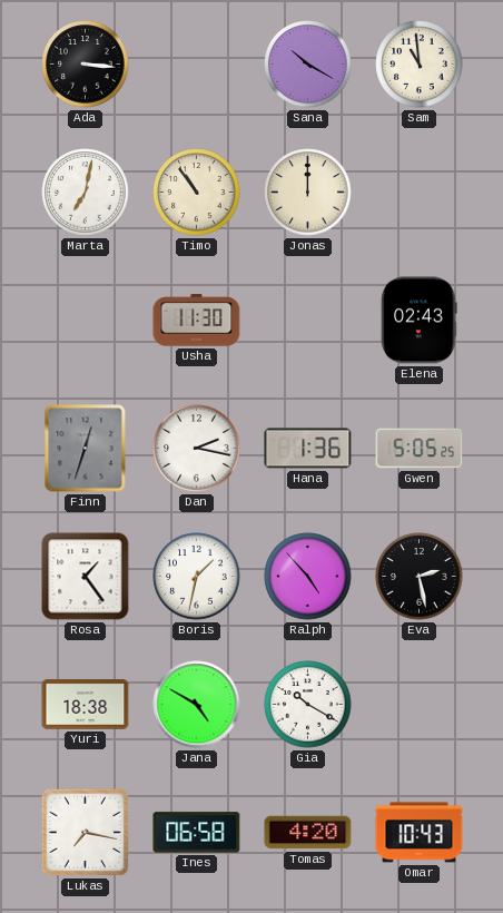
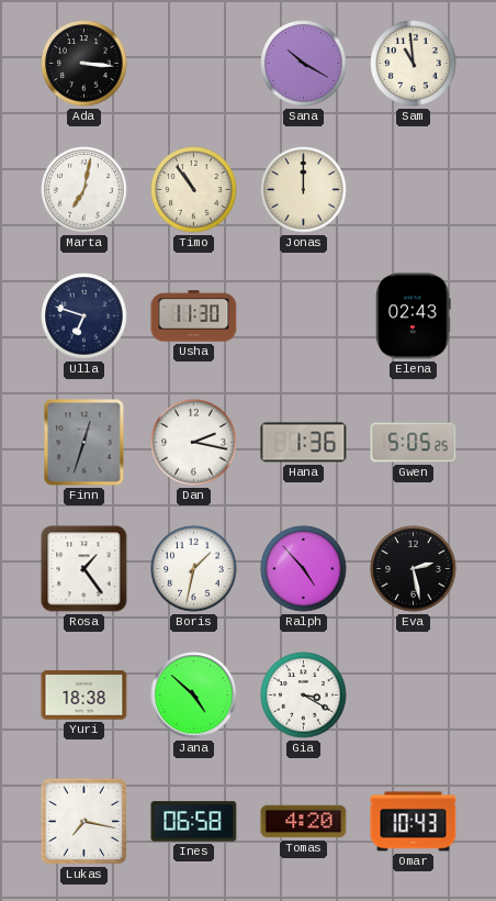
Ulla: none -> 6:48
Jana: 4:50 -> 4:52
Gia: 10:20 -> 3:20
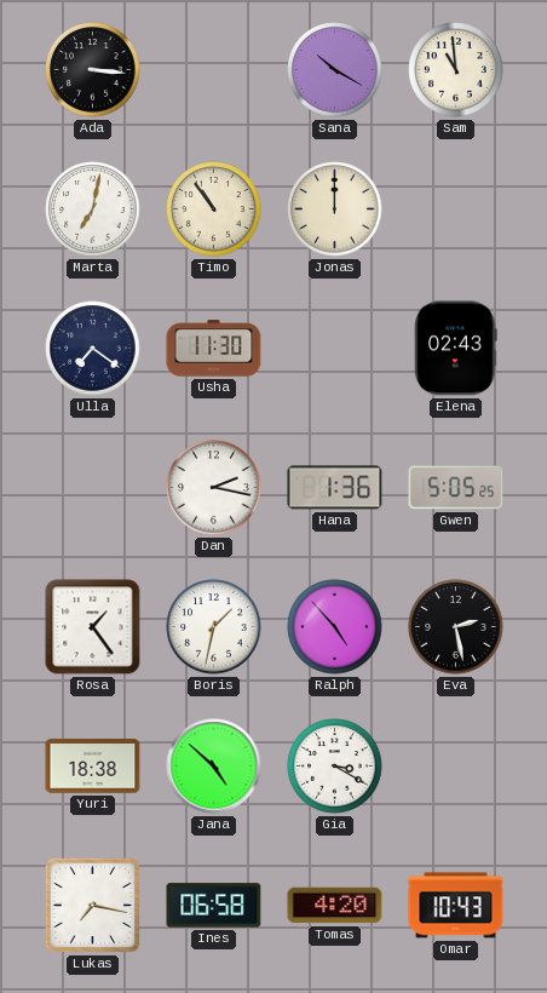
Ulla: 6:48 -> 7:21
Finn: 12:33 -> none
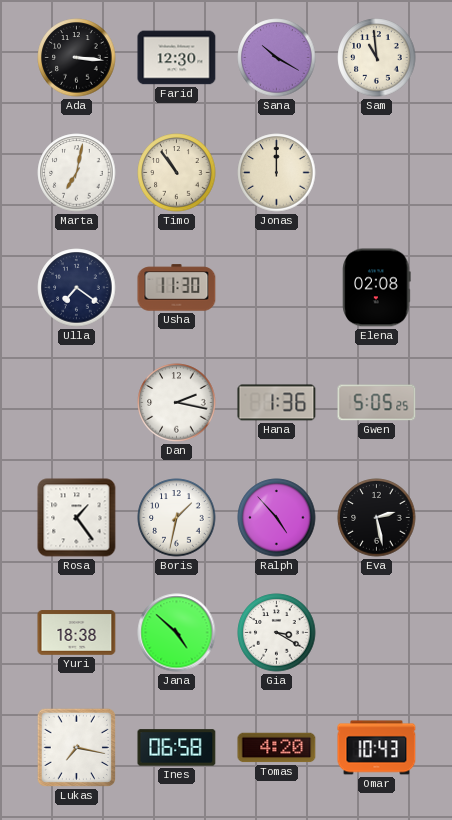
Farid: none -> 12:30
Elena: 02:43 -> 02:08
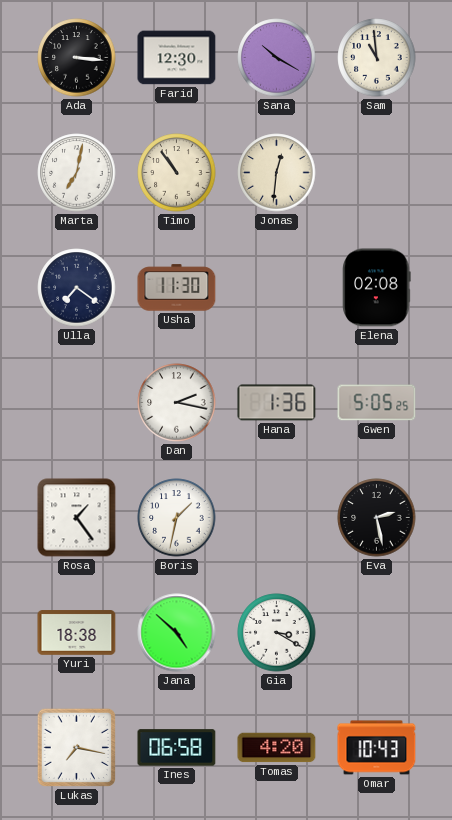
Jonas: 12:00 -> 12:31
Ralph: 4:53 -> none
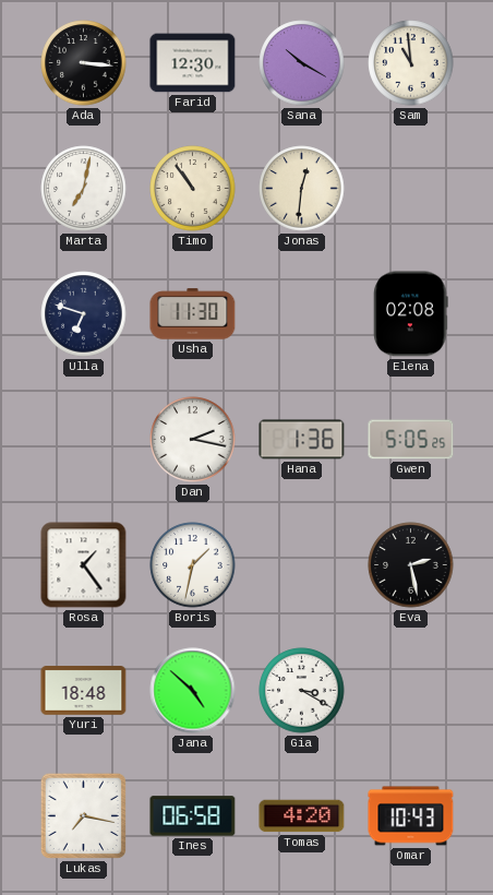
Ulla: 7:21 -> 6:48
Yuri: 18:38 -> 18:48
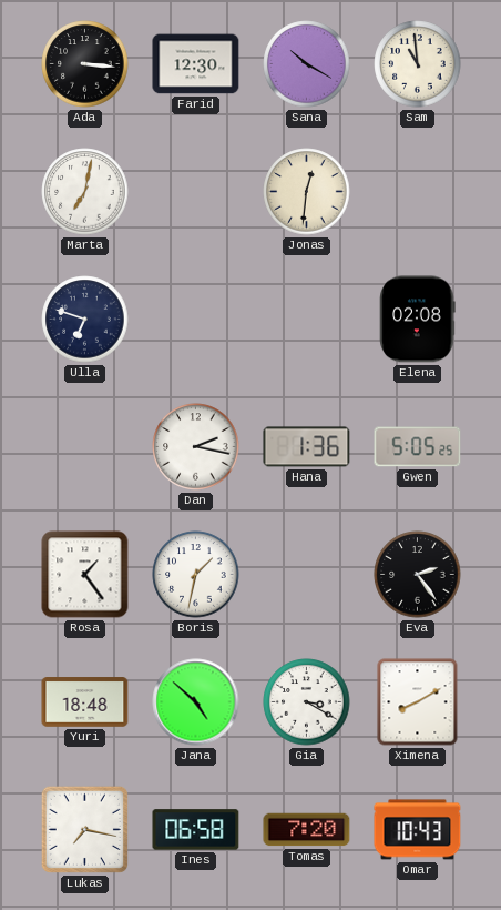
Timo: 10:54 -> none
Usha: 11:30 -> none
Eva: 2:28 -> 2:24
Ximena: none -> 8:10
Tomas: 4:20 -> 7:20
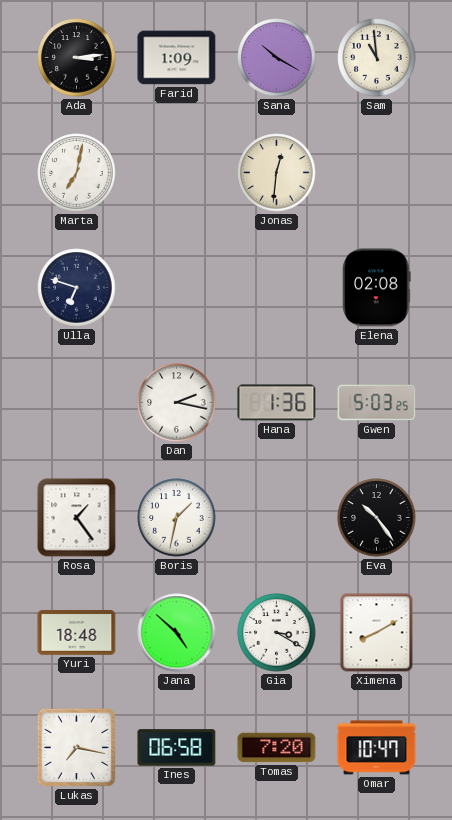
Ada: 3:16 -> 3:14
Farid: 12:30 -> 1:09
Gwen: 5:05 -> 5:03
Eva: 2:24 -> 10:24
Omar: 10:43 -> 10:47
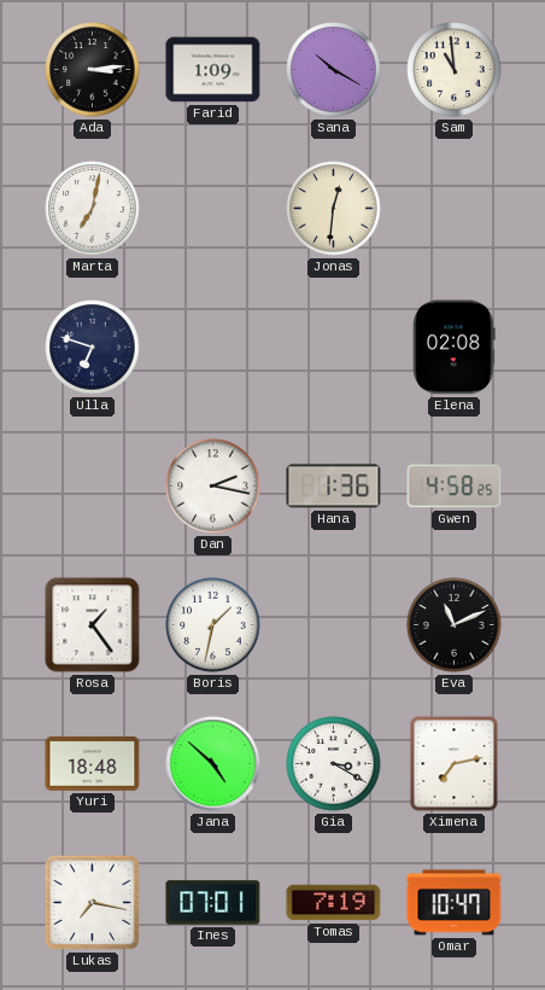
Gwen: 5:03 -> 4:58
Eva: 10:24 -> 11:11
Ximena: 8:10 -> 7:13
Ines: 06:58 -> 07:01
Tomas: 7:20 -> 7:19
